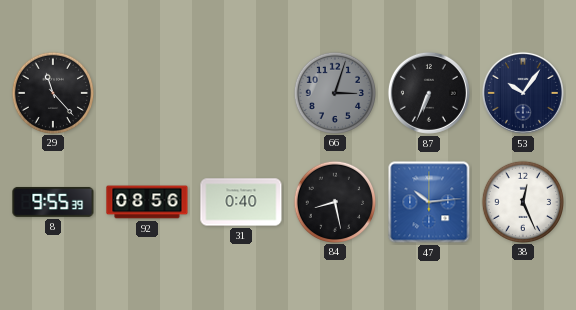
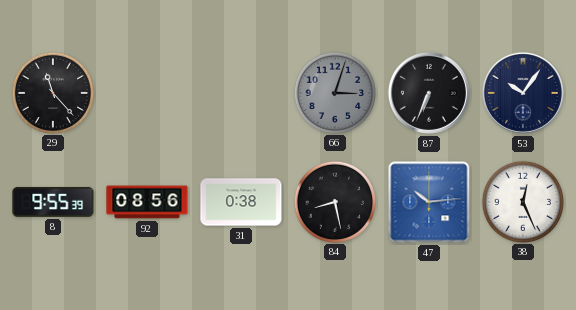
31: 0:40 -> 0:38
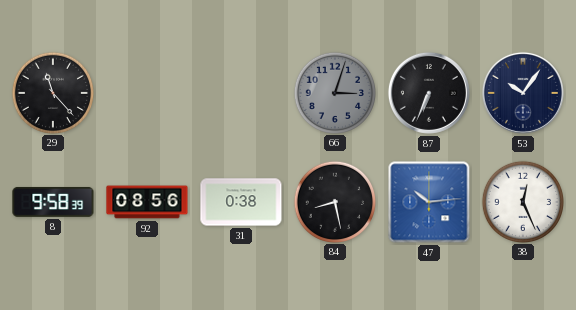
8: 9:55 -> 9:58
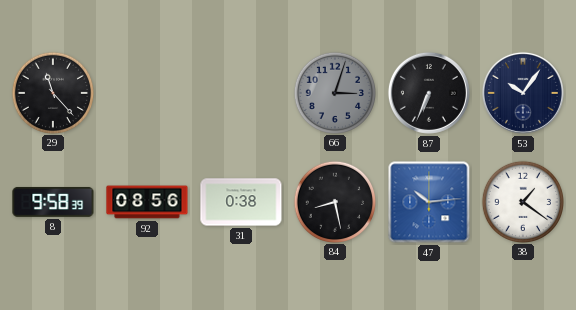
38: 12:26 -> 1:21
